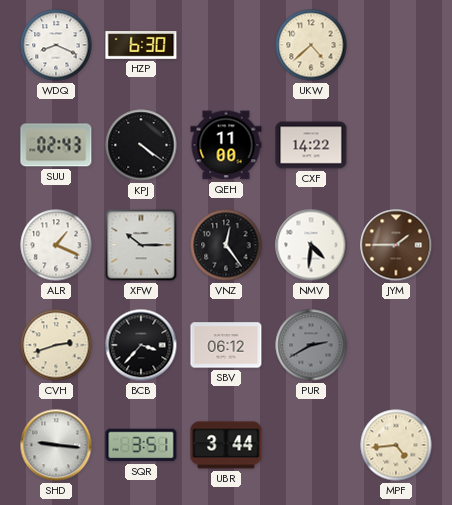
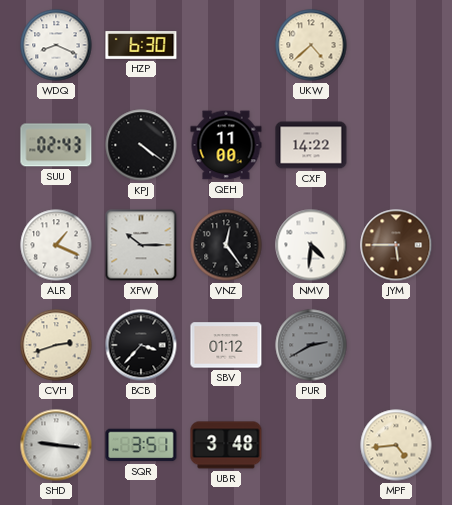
JYM: 1:45 -> 5:45
SBV: 06:12 -> 01:12
UBR: 3:44 -> 3:48
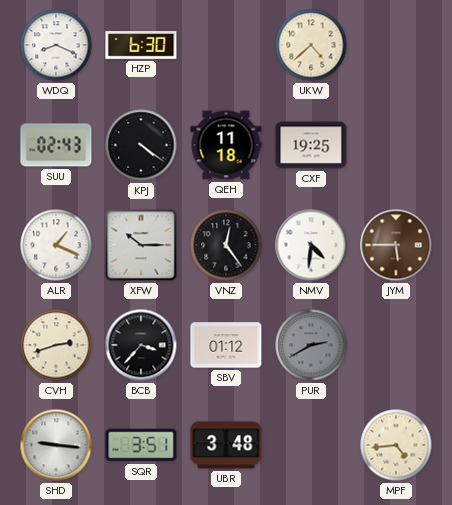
QEH: 11:00 -> 11:18
CXF: 14:22 -> 19:25
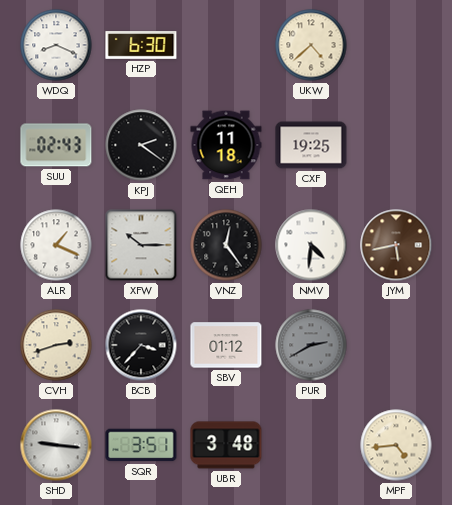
KPJ: 4:21 -> 2:21
JYM: 5:45 -> 5:43
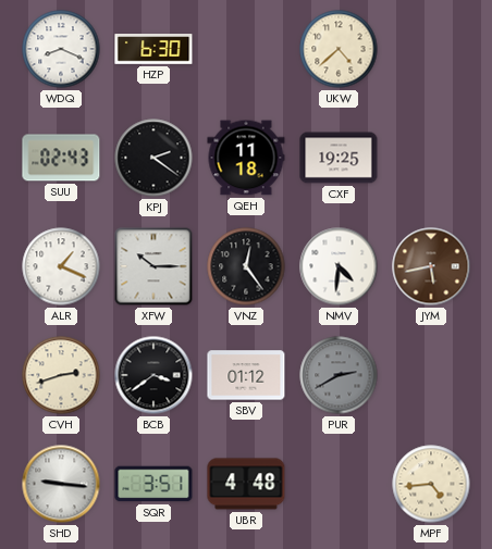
BCB: 3:37 -> 3:39
UBR: 3:48 -> 4:48
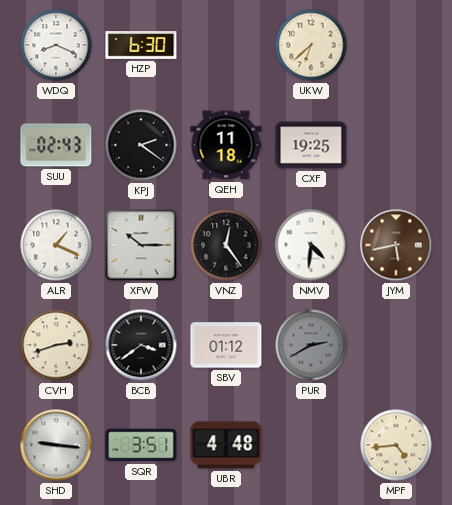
UKW: 4:38 -> 6:38
